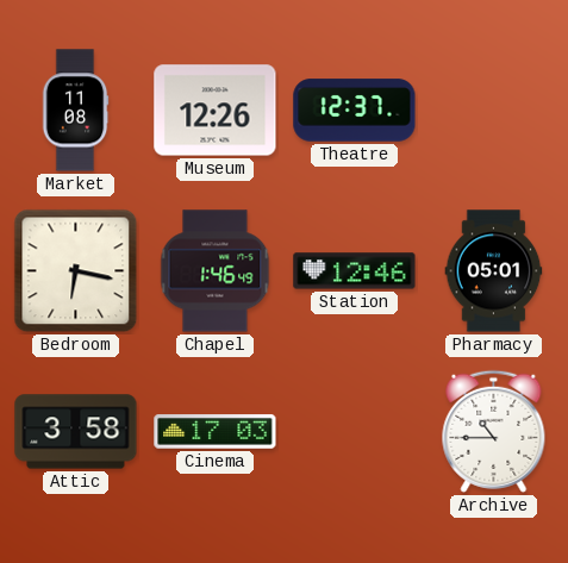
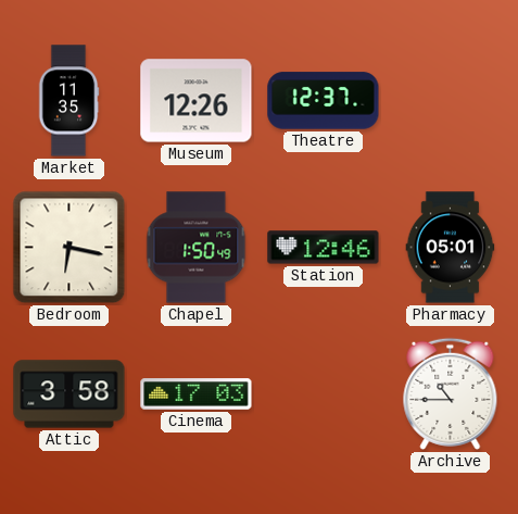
Market: 11:08 -> 11:35
Chapel: 1:46 -> 1:50
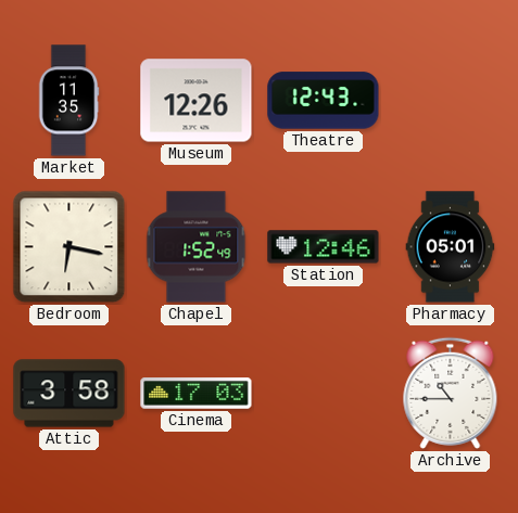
Theatre: 12:37 -> 12:43
Chapel: 1:50 -> 1:52
